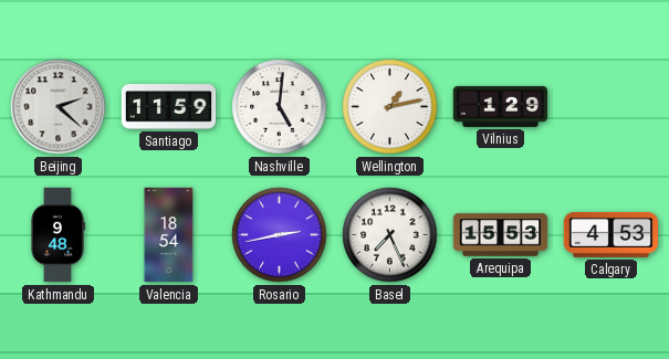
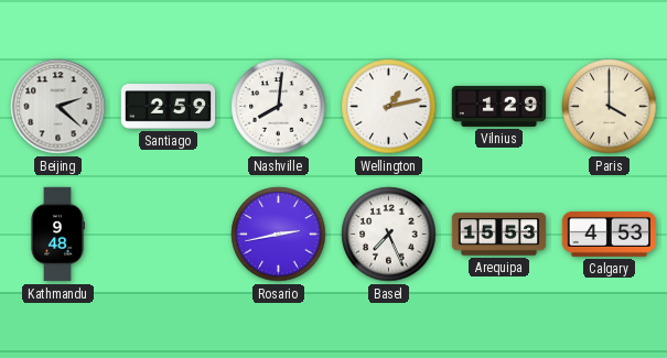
Santiago: 11:59 -> 2:59
Nashville: 5:01 -> 8:01
Paris: none -> 4:00
Valencia: 18:54 -> none
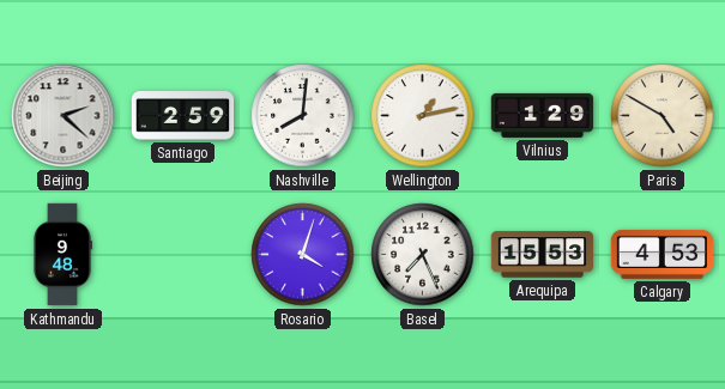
Paris: 4:00 -> 4:50
Rosario: 2:43 -> 4:03
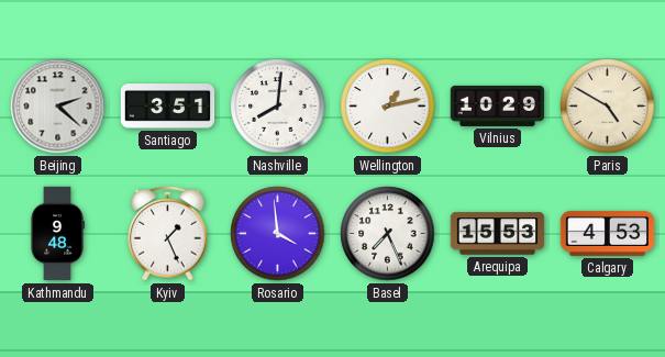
Santiago: 2:59 -> 3:51
Vilnius: 1:29 -> 10:29
Kyiv: none -> 1:26
Rosario: 4:03 -> 3:59
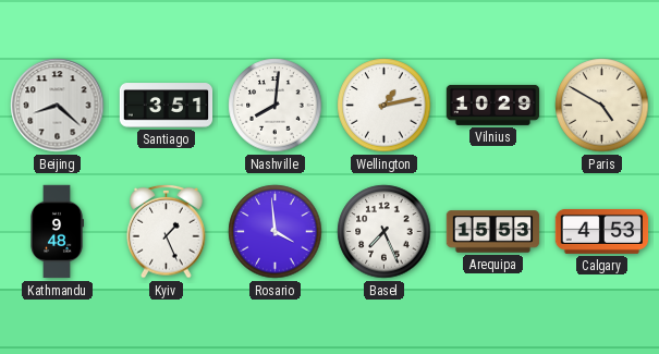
Beijing: 2:22 -> 8:22
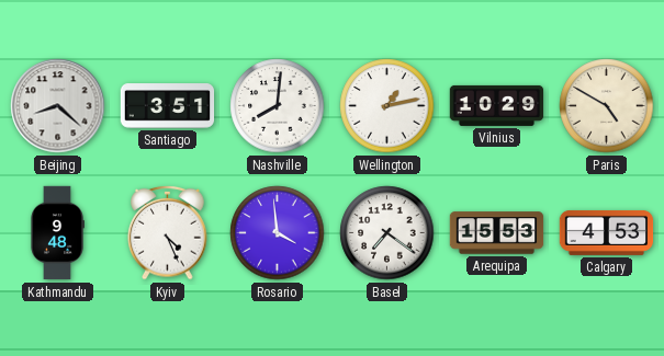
Kyiv: 1:26 -> 4:26
Basel: 7:26 -> 7:21
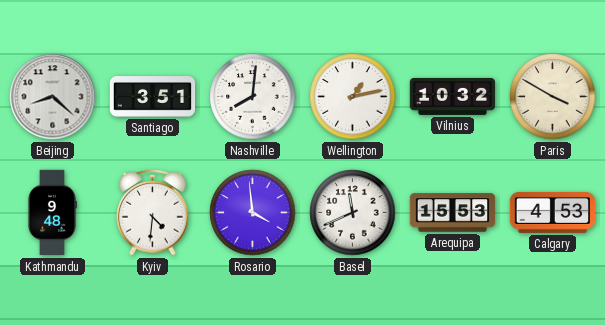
Vilnius: 10:29 -> 10:32
Paris: 4:50 -> 3:50
Kyiv: 4:26 -> 4:31
Basel: 7:21 -> 11:41
